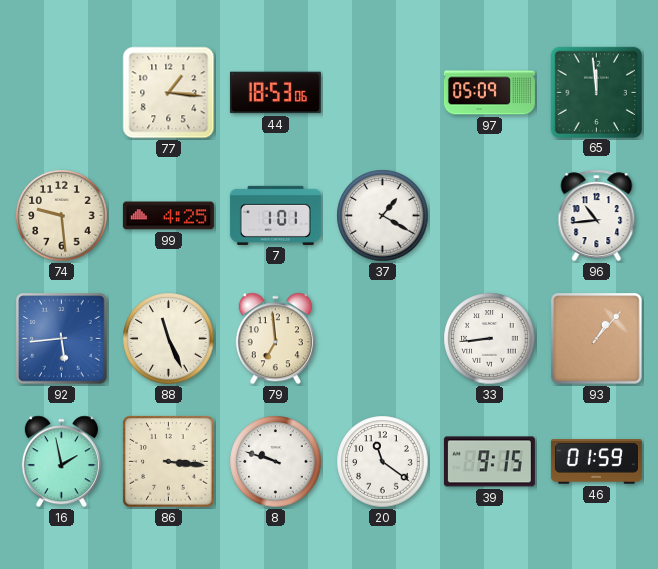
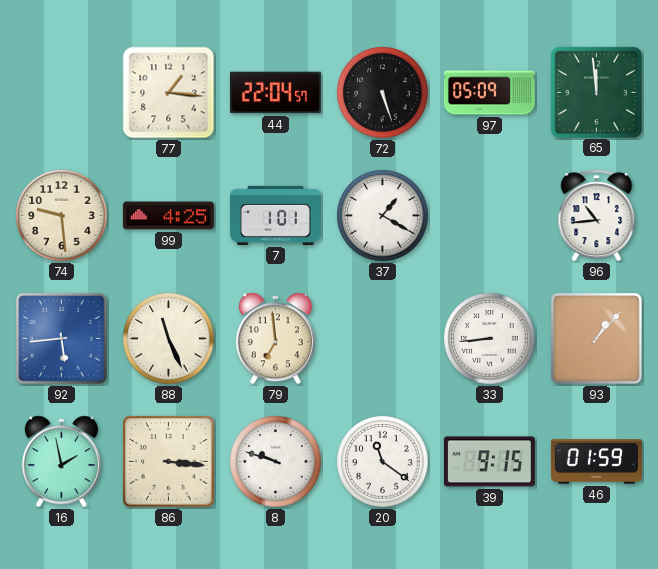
44: 18:53 -> 22:04
72: none -> 5:27
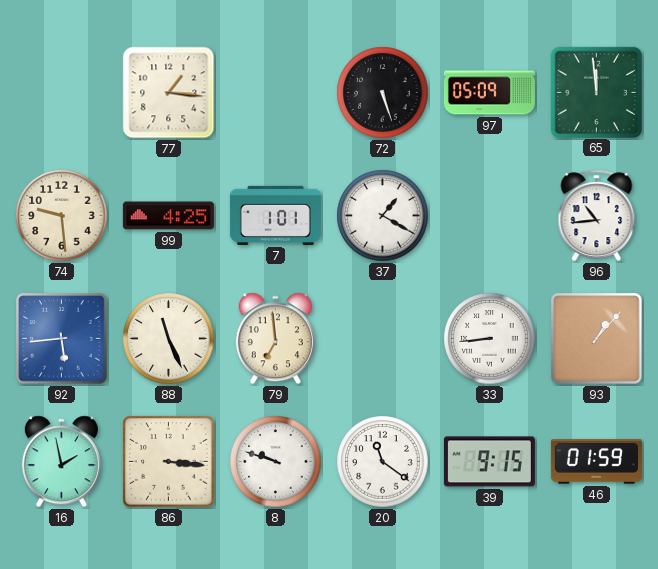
44: 22:04 -> none
